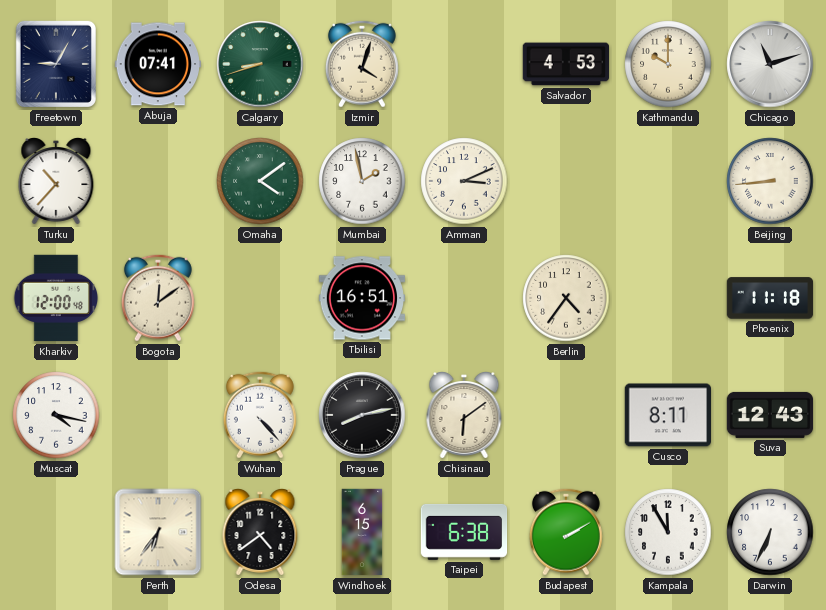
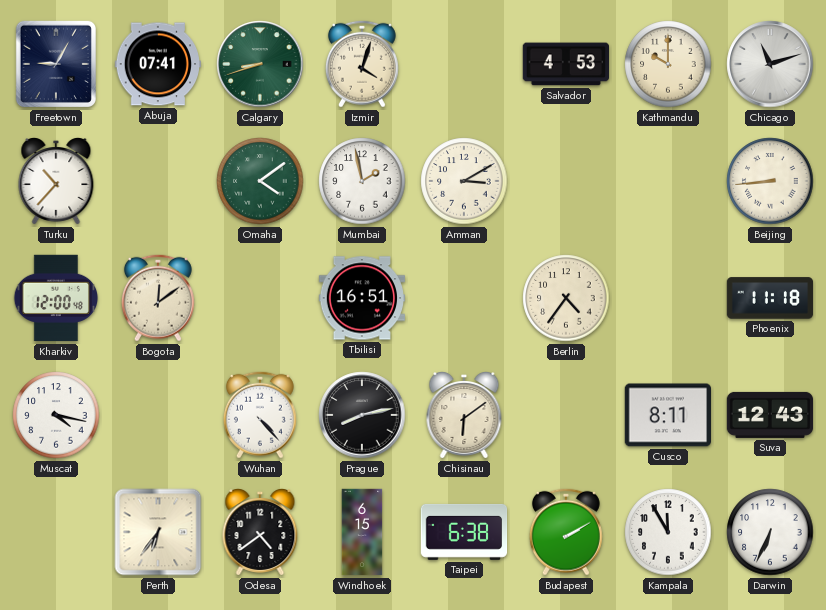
Amman: 3:11 -> 3:10
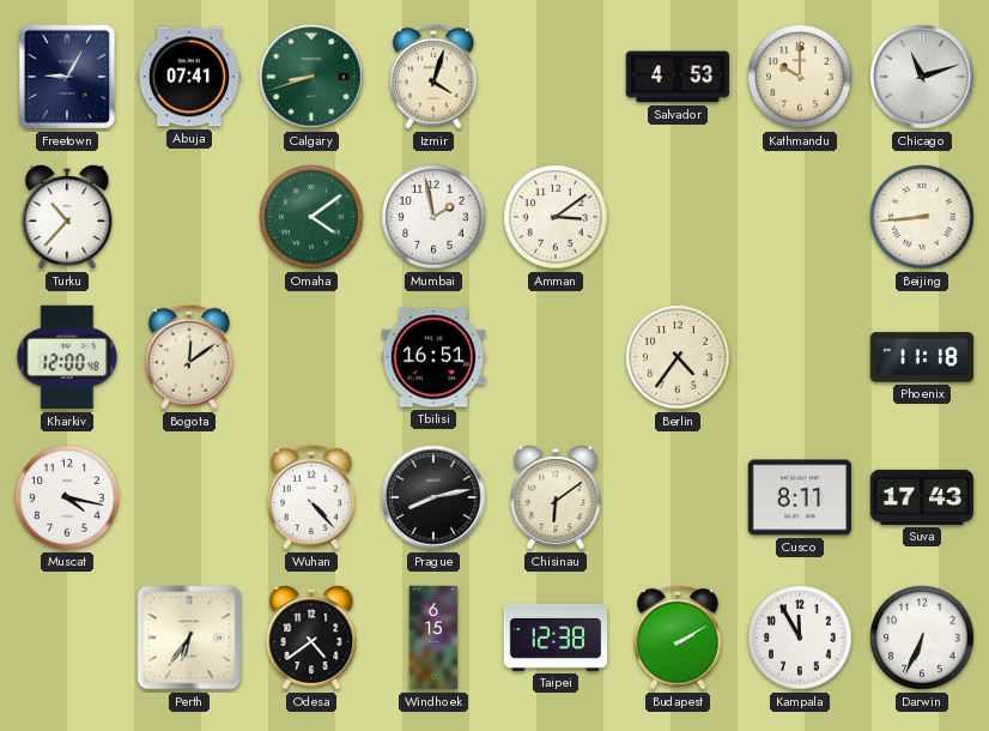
Amman: 3:10 -> 3:09
Suva: 12:43 -> 17:43
Taipei: 6:38 -> 12:38
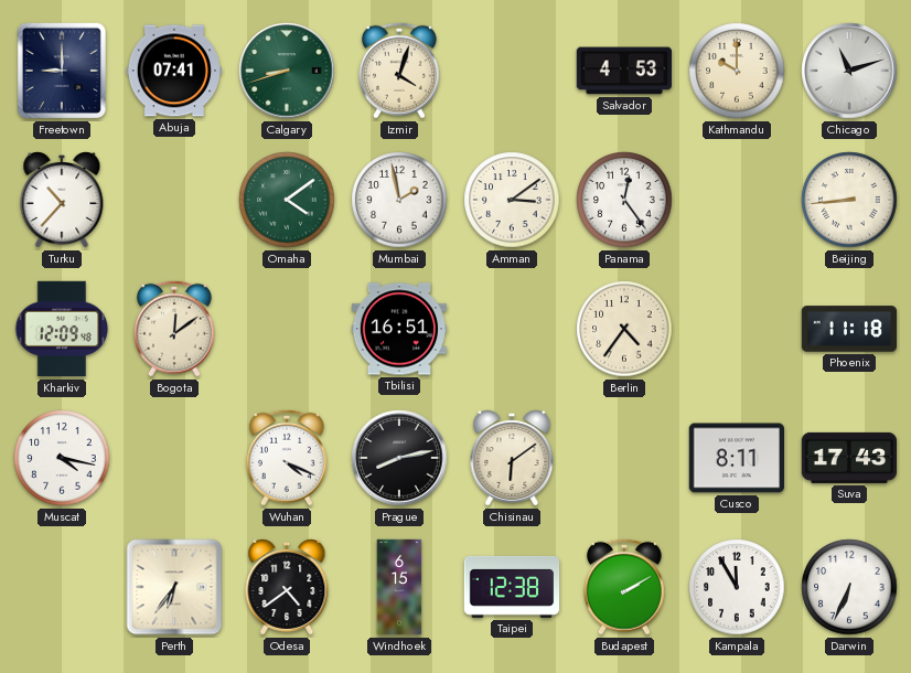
Freetown: 9:05 -> 9:00
Panama: none -> 12:24
Kharkiv: 12:00 -> 12:09
Wuhan: 4:23 -> 4:19
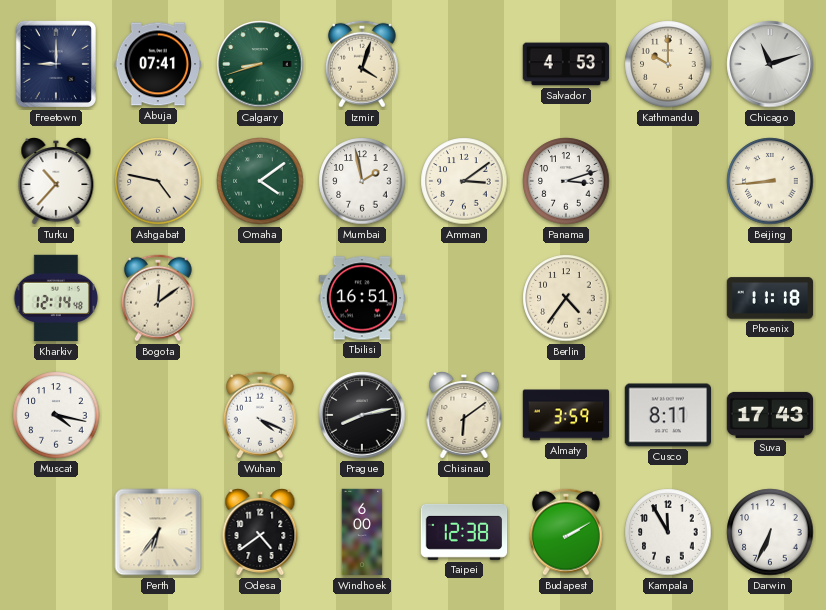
Ashgabat: none -> 4:47
Panama: 12:24 -> 3:12
Kharkiv: 12:09 -> 12:14
Almaty: none -> 3:59
Windhoek: 6:15 -> 6:00
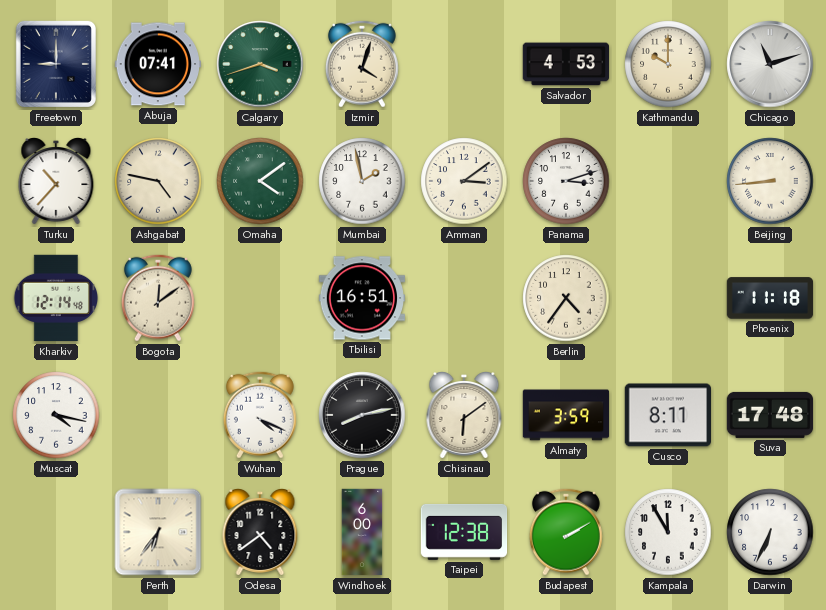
Calgary: 8:42 -> 3:42
Suva: 17:43 -> 17:48
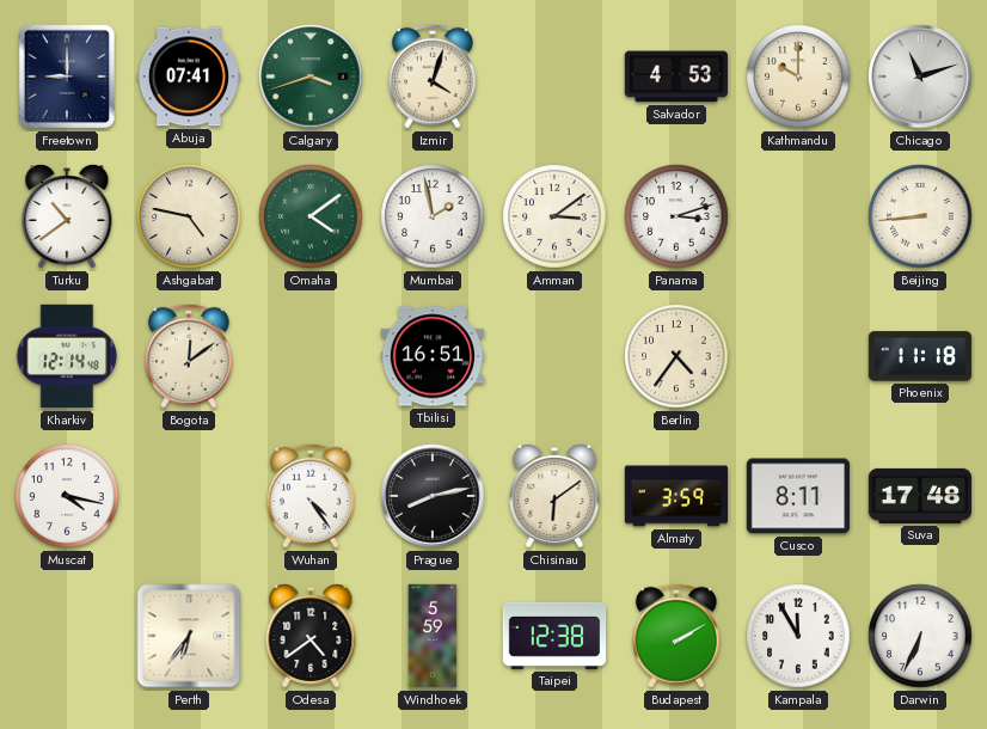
Turku: 10:37 -> 10:39
Wuhan: 4:19 -> 4:24
Windhoek: 6:00 -> 5:59
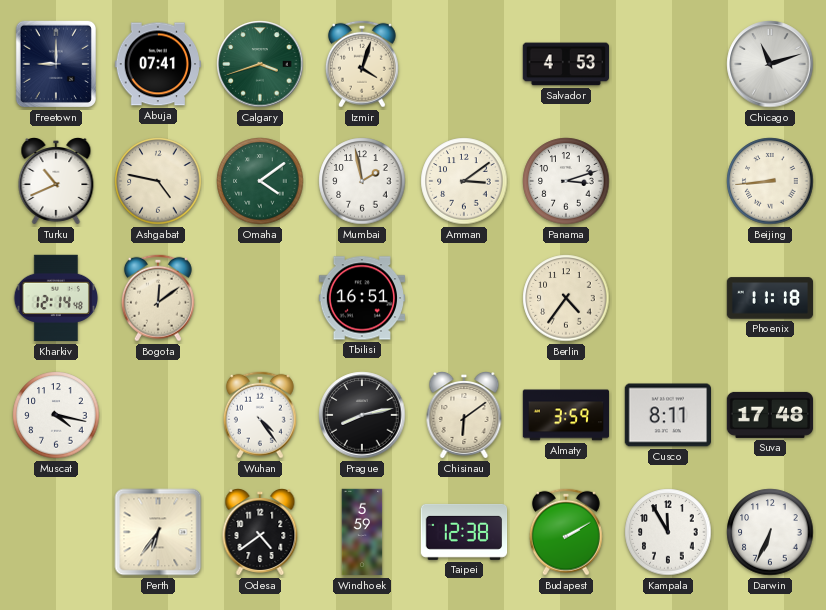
Kathmandu: 10:00 -> none
Turku: 10:39 -> 10:41
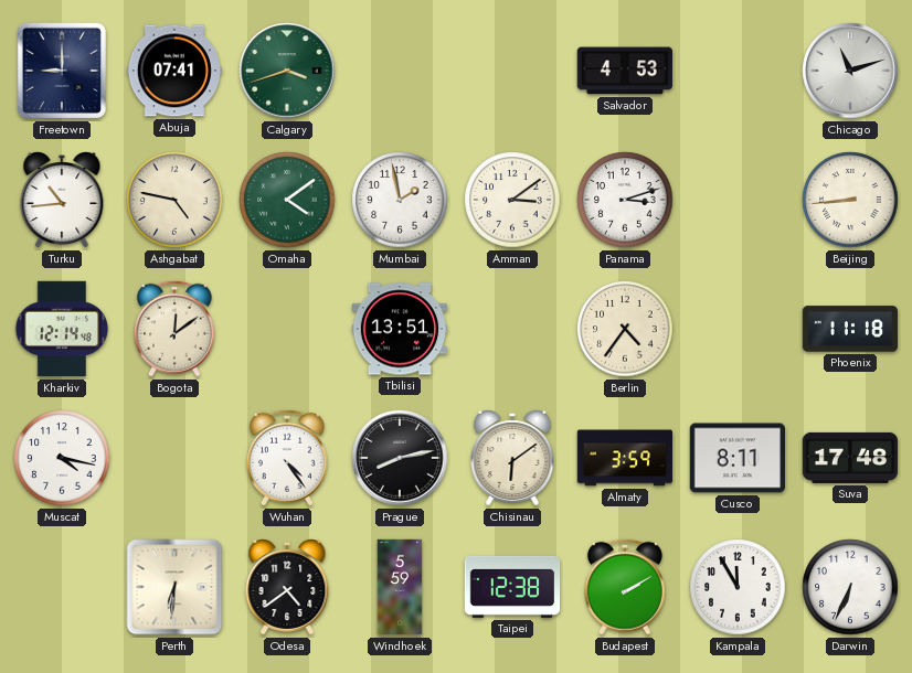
Izmir: 4:03 -> none
Turku: 10:41 -> 10:44
Tbilisi: 16:51 -> 13:51
Perth: 6:36 -> 6:31
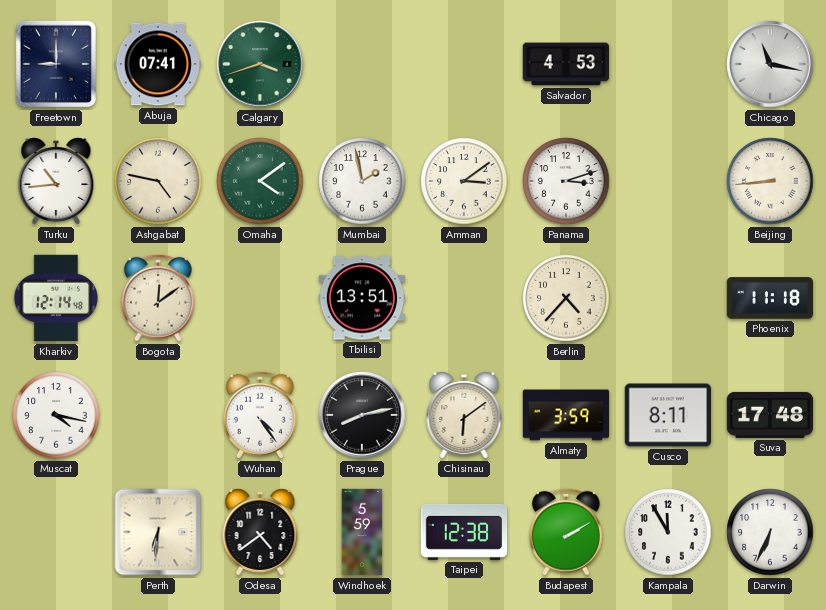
Chicago: 11:12 -> 11:17
Berlin: 4:36 -> 4:37
